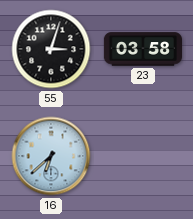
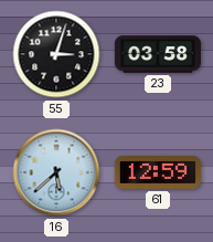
16: 6:38 -> 5:38
61: none -> 12:59
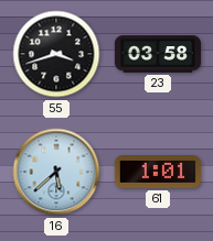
55: 3:03 -> 3:42
61: 12:59 -> 1:01
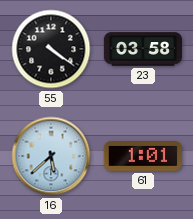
55: 3:42 -> 4:21
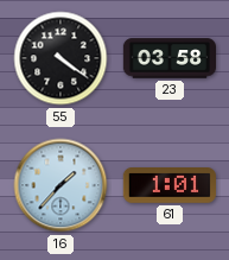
16: 5:38 -> 1:37
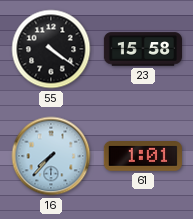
23: 03:58 -> 15:58
16: 1:37 -> 7:37
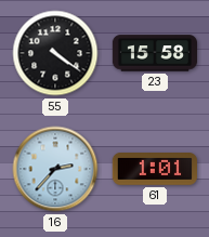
16: 7:37 -> 2:37
